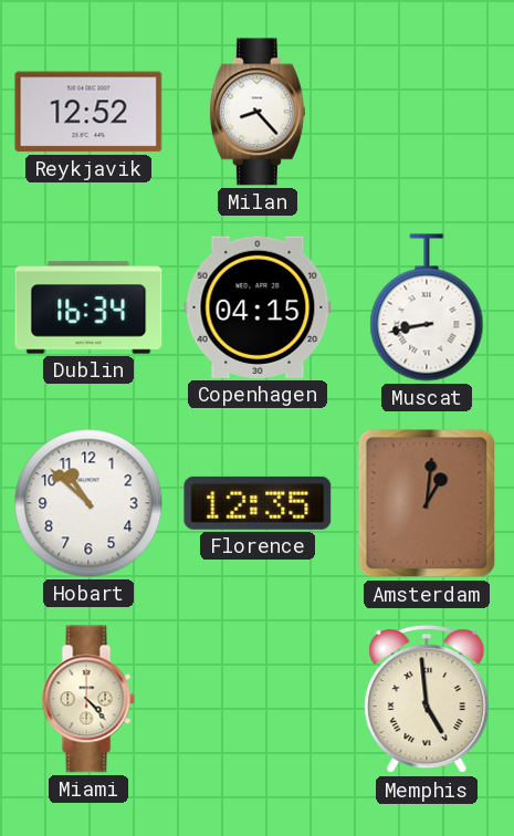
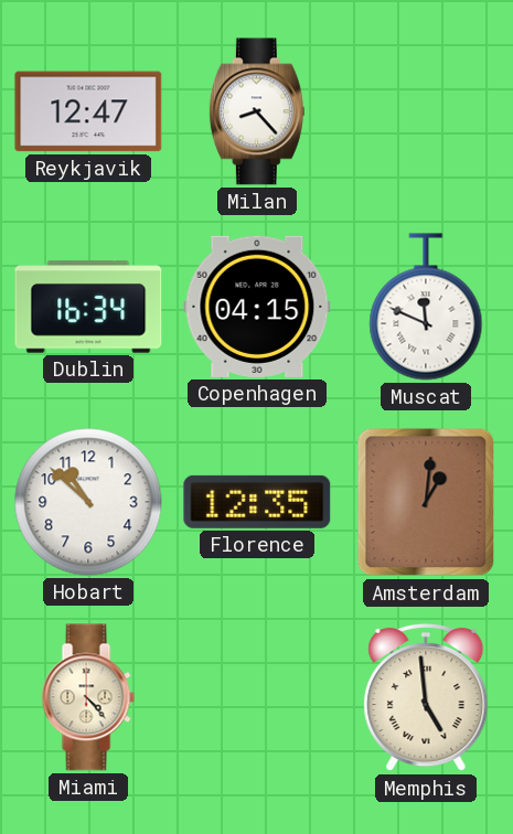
Reykjavik: 12:52 -> 12:47
Muscat: 8:43 -> 11:49
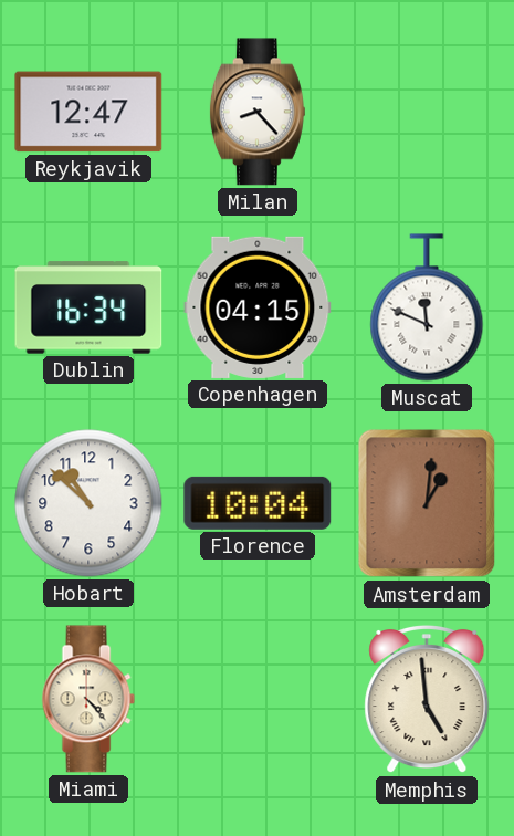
Florence: 12:35 -> 10:04
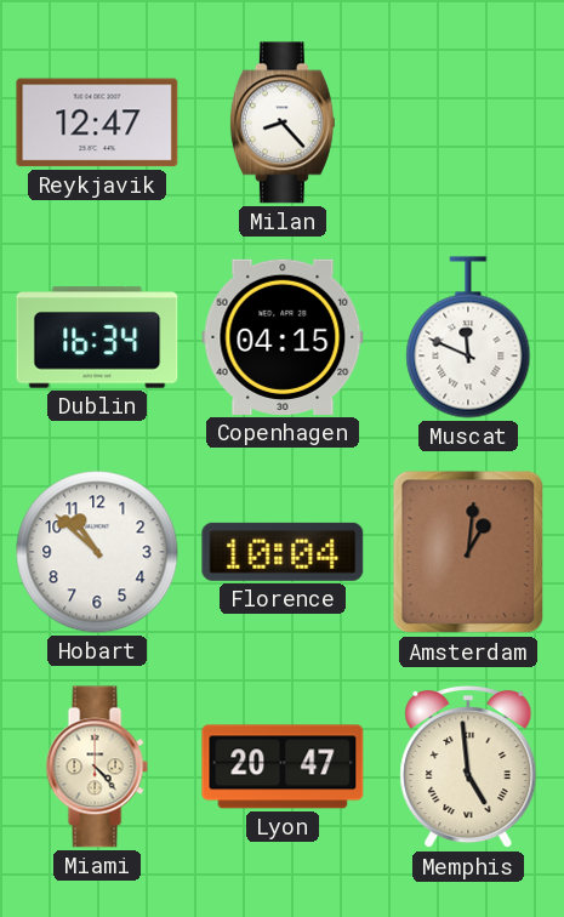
Lyon: none -> 20:47
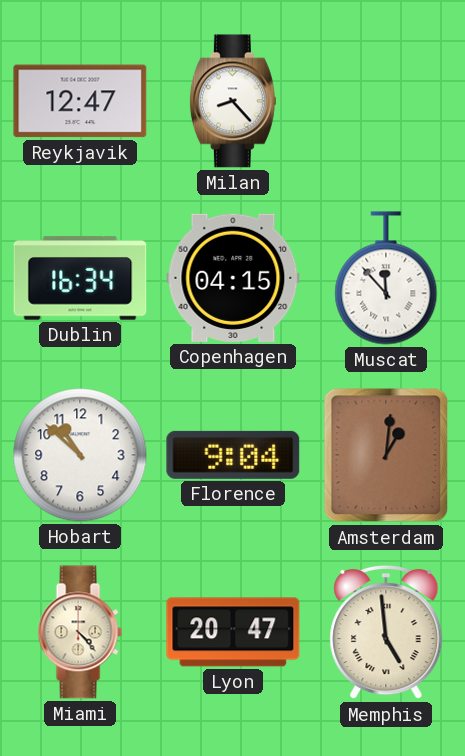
Muscat: 11:49 -> 11:53
Florence: 10:04 -> 9:04
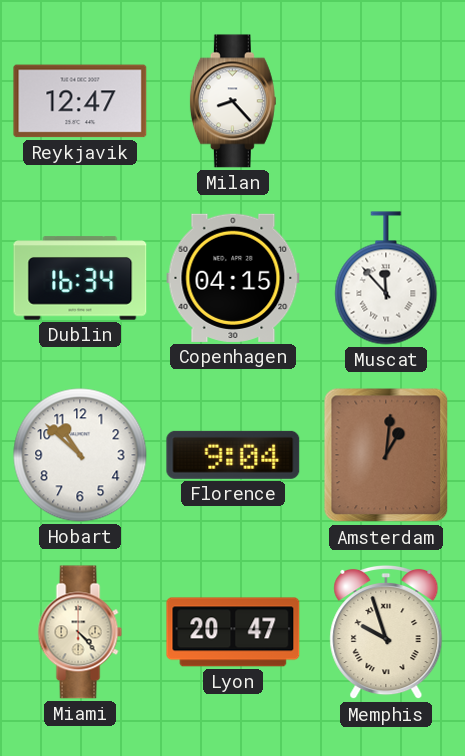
Memphis: 4:59 -> 9:57
